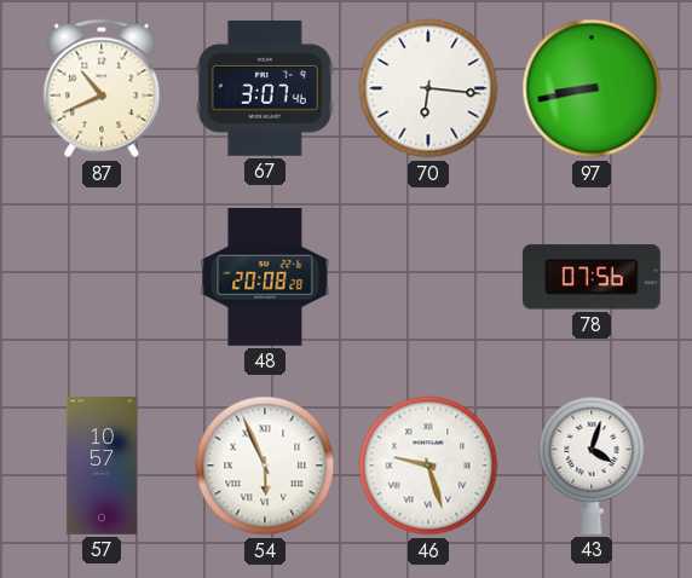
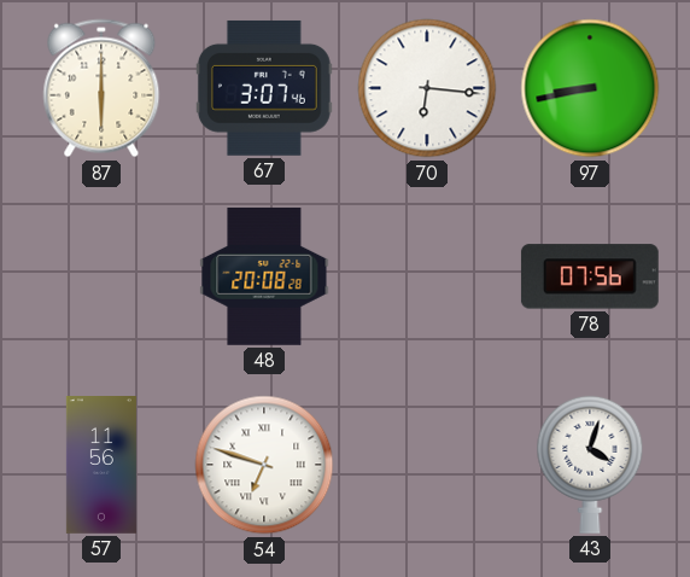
87: 10:41 -> 6:00
57: 10:57 -> 11:56
54: 5:56 -> 6:48
46: 9:27 -> none
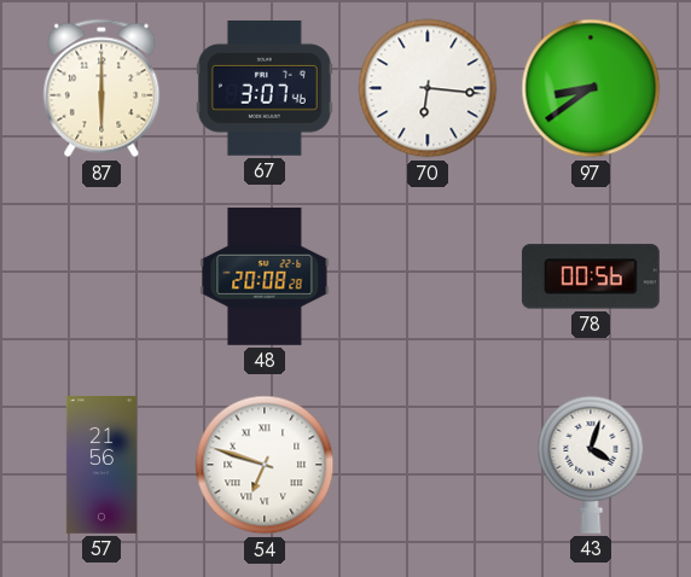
97: 8:43 -> 8:39
78: 07:56 -> 00:56
57: 11:56 -> 21:56
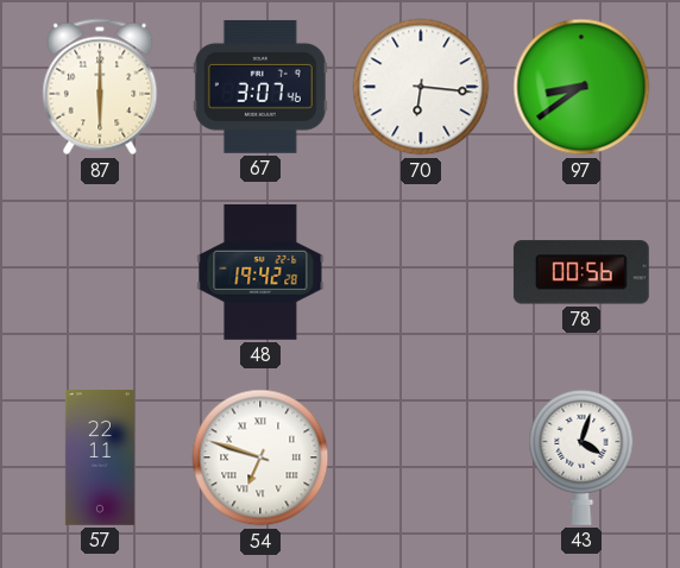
48: 20:08 -> 19:42
57: 21:56 -> 22:11
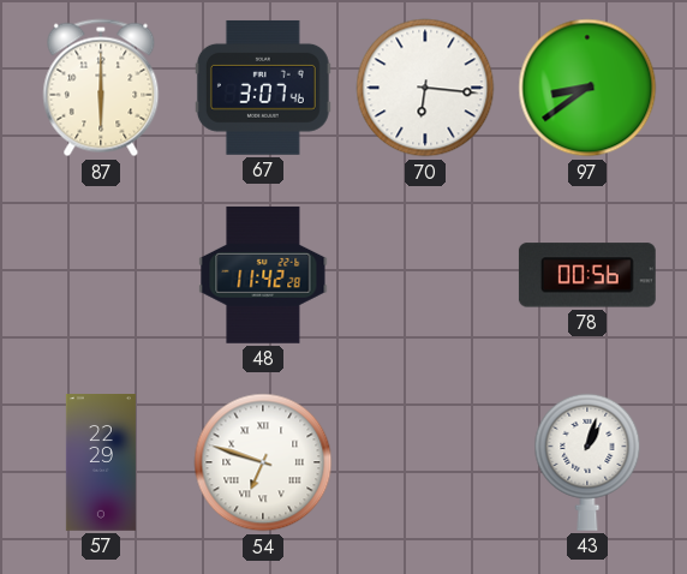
48: 19:42 -> 11:42
57: 22:11 -> 22:29
43: 4:03 -> 1:03
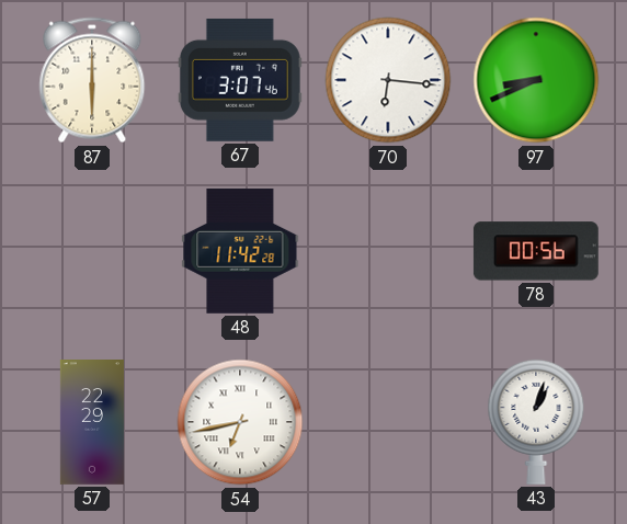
97: 8:39 -> 8:41
54: 6:48 -> 6:43
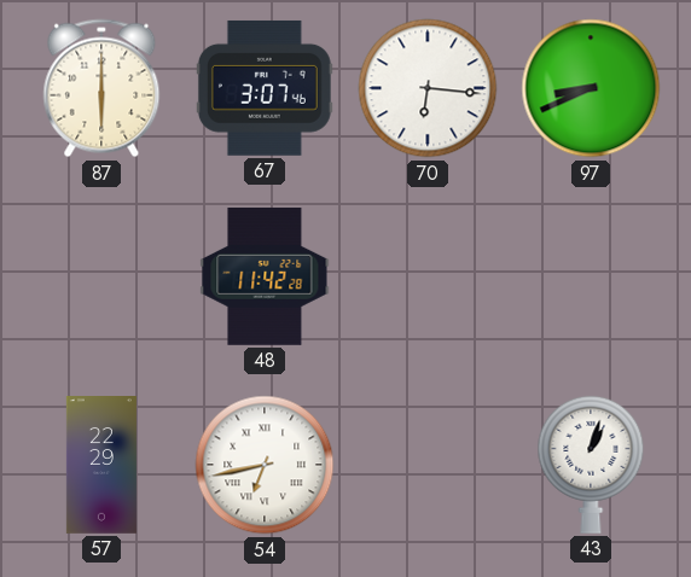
78: 00:56 -> none
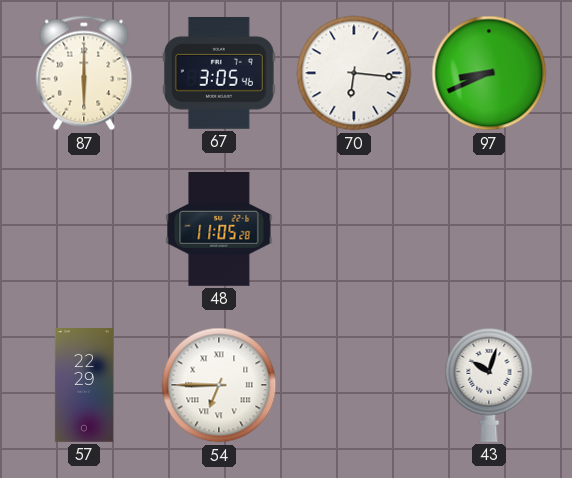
67: 3:07 -> 3:05
48: 11:42 -> 11:05
54: 6:43 -> 6:45
43: 1:03 -> 10:03
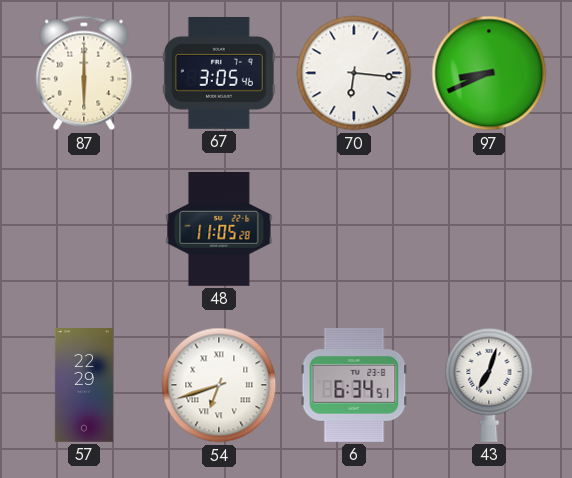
54: 6:45 -> 6:42
6: none -> 6:34
43: 10:03 -> 7:03
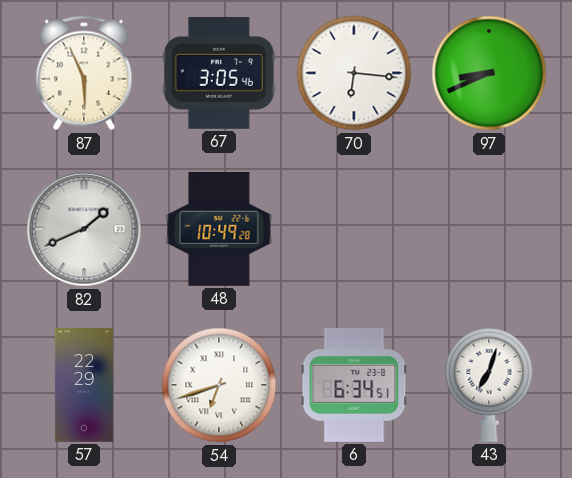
87: 6:00 -> 5:56
82: none -> 1:41
48: 11:05 -> 10:49
